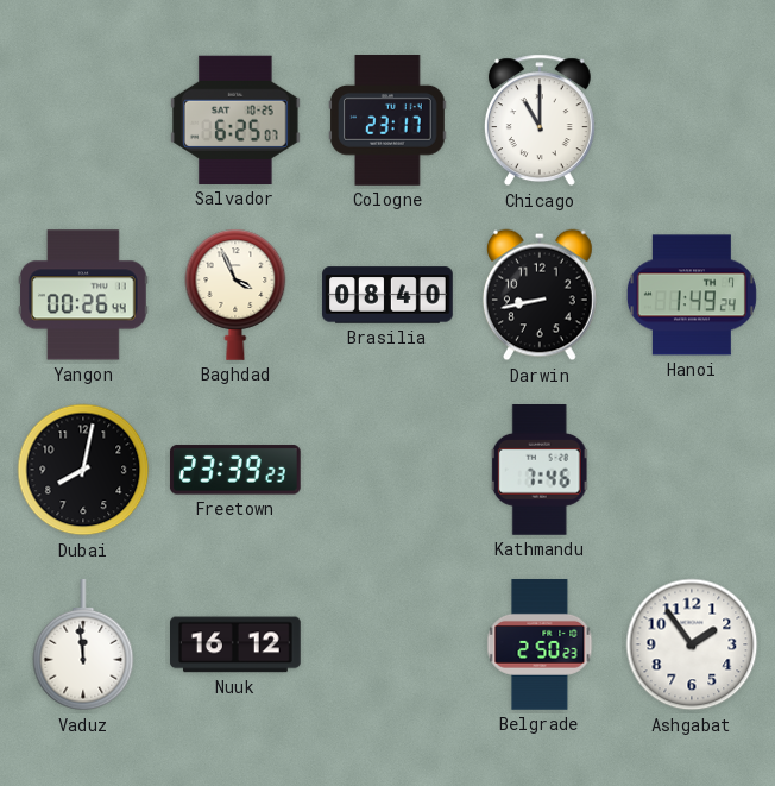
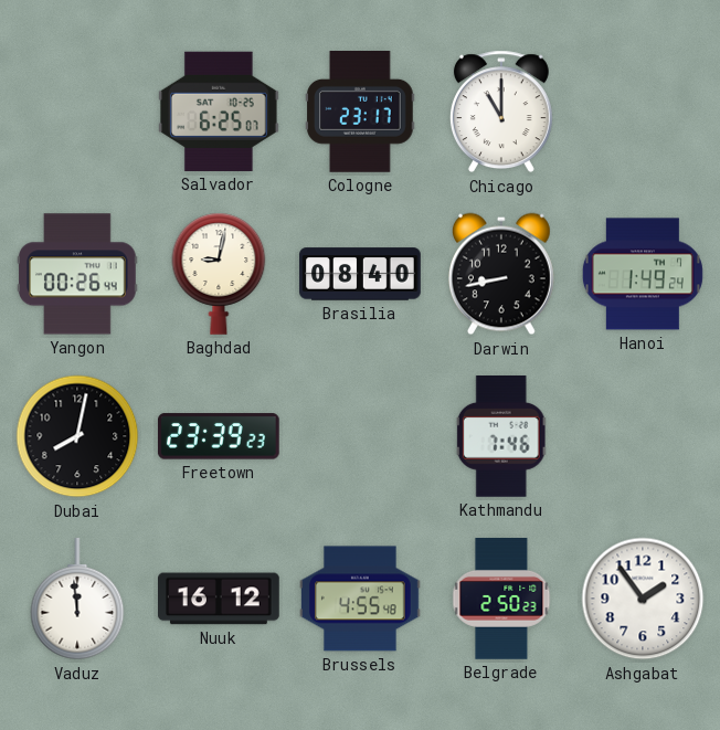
Baghdad: 3:56 -> 9:02
Brussels: none -> 4:55
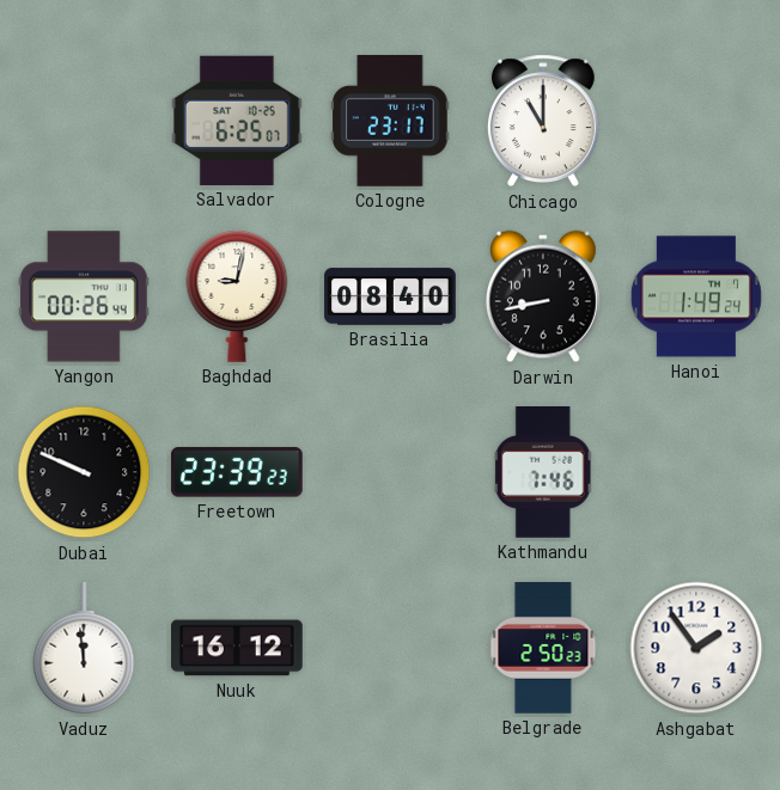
Dubai: 8:02 -> 9:49
Brussels: 4:55 -> none
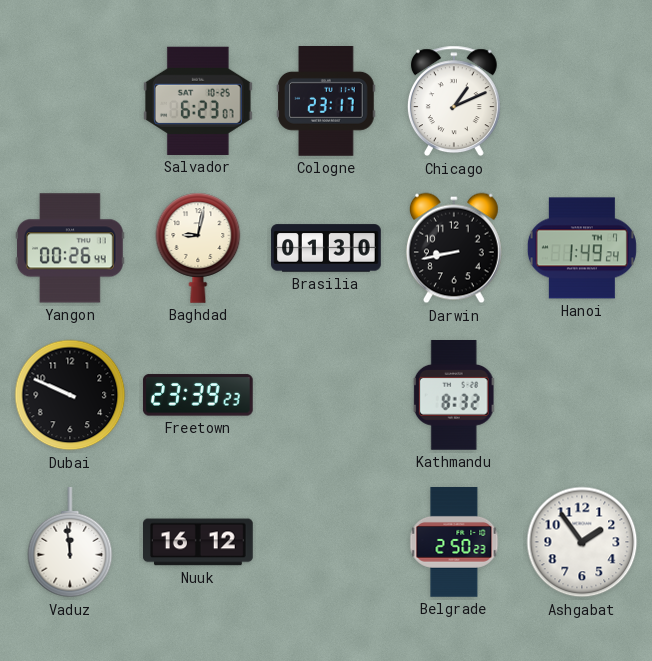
Salvador: 6:25 -> 6:23
Chicago: 11:00 -> 1:11
Brasilia: 08:40 -> 01:30
Kathmandu: 7:46 -> 8:32
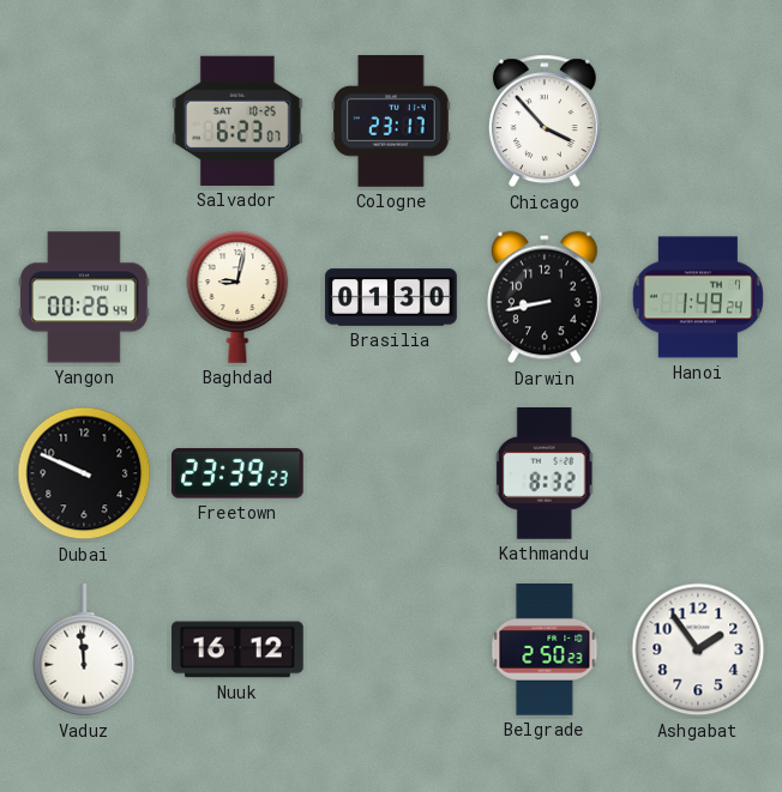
Chicago: 1:11 -> 3:53
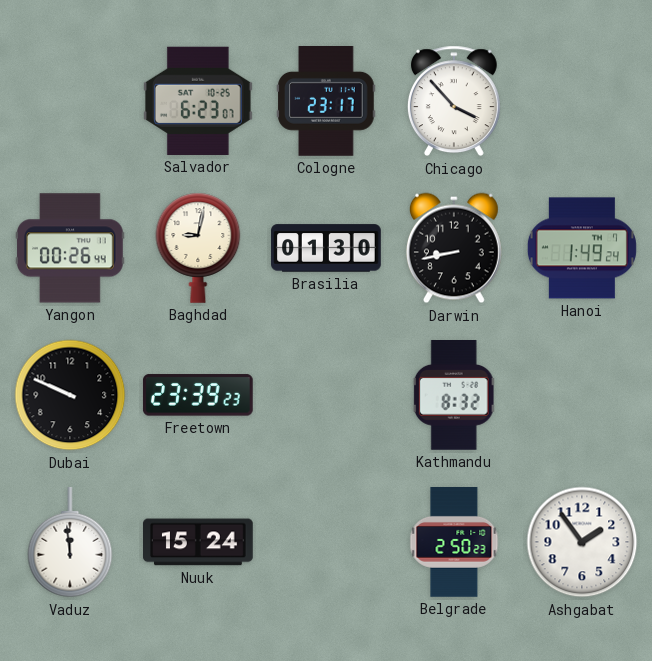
Nuuk: 16:12 -> 15:24
